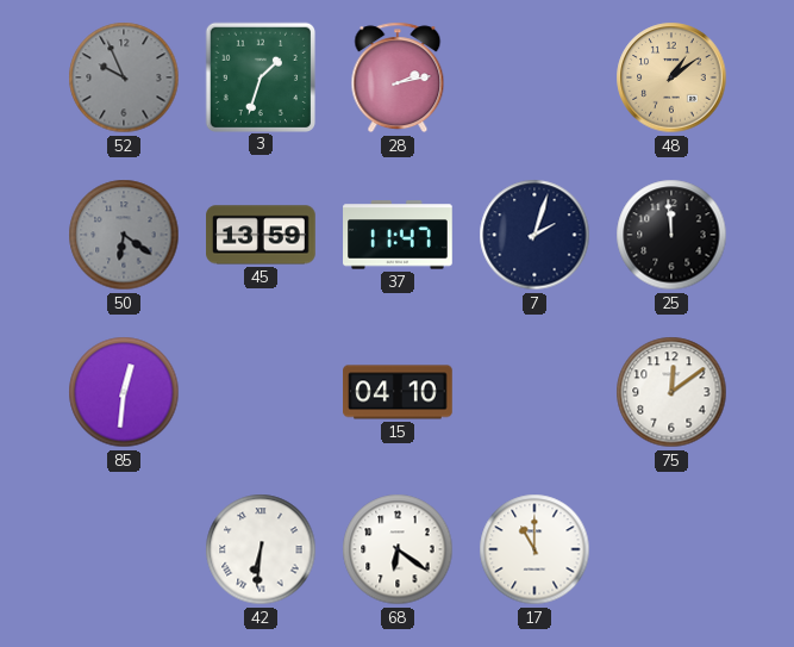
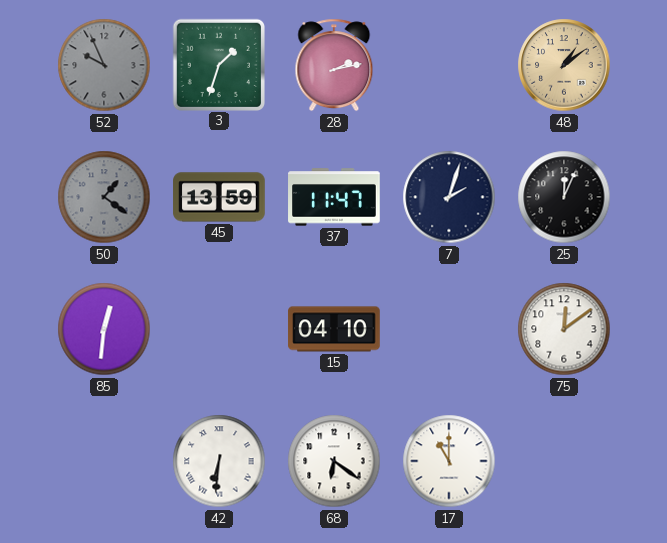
50: 6:21 -> 1:21
25: 11:59 -> 12:04
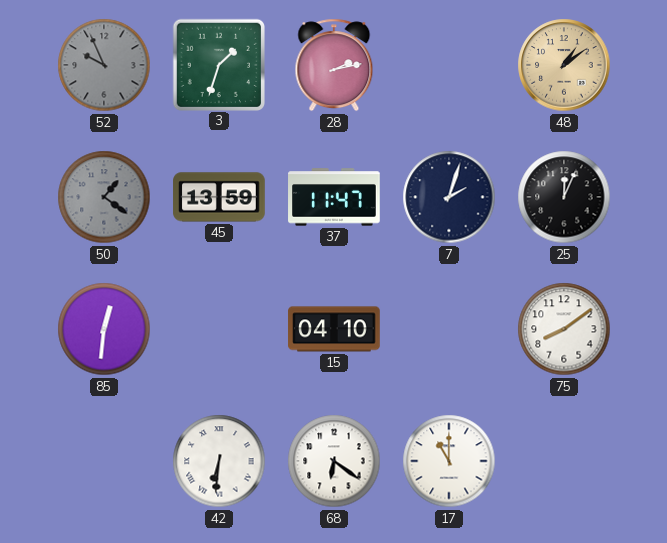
75: 12:09 -> 8:09
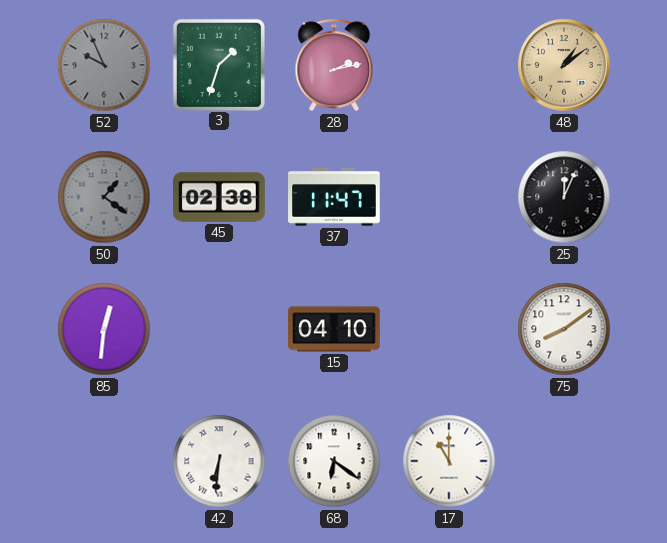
45: 13:59 -> 02:38
7: 2:03 -> none
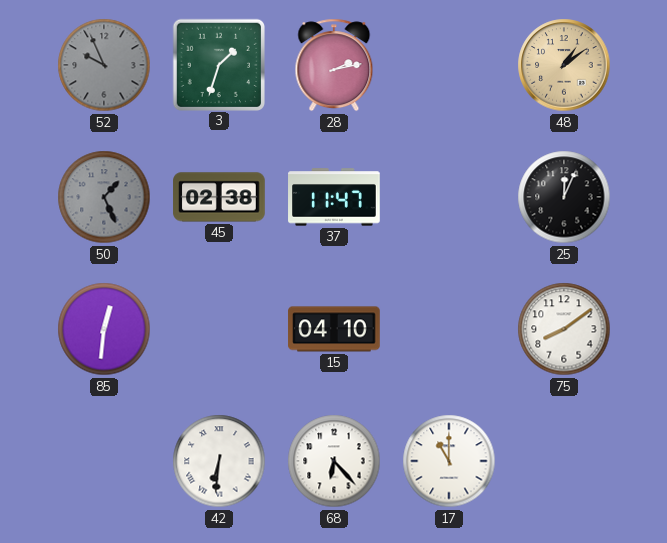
50: 1:21 -> 1:26
68: 6:21 -> 6:23
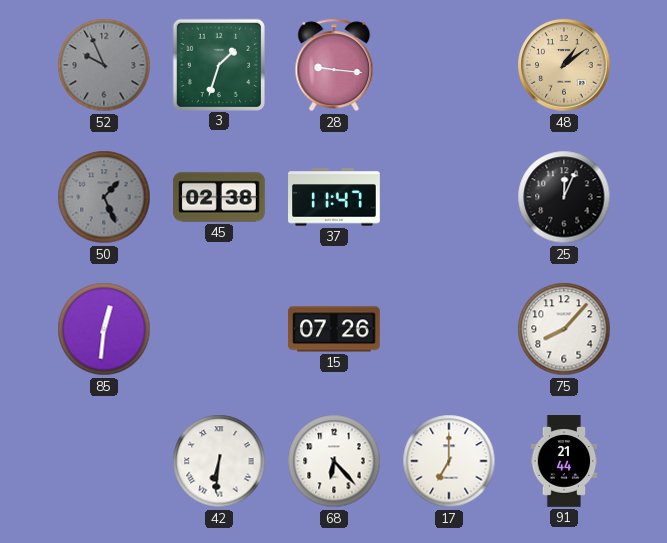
28: 2:13 -> 9:16
15: 04:10 -> 07:26
75: 8:09 -> 8:07
17: 11:00 -> 7:00
91: none -> 21:44
